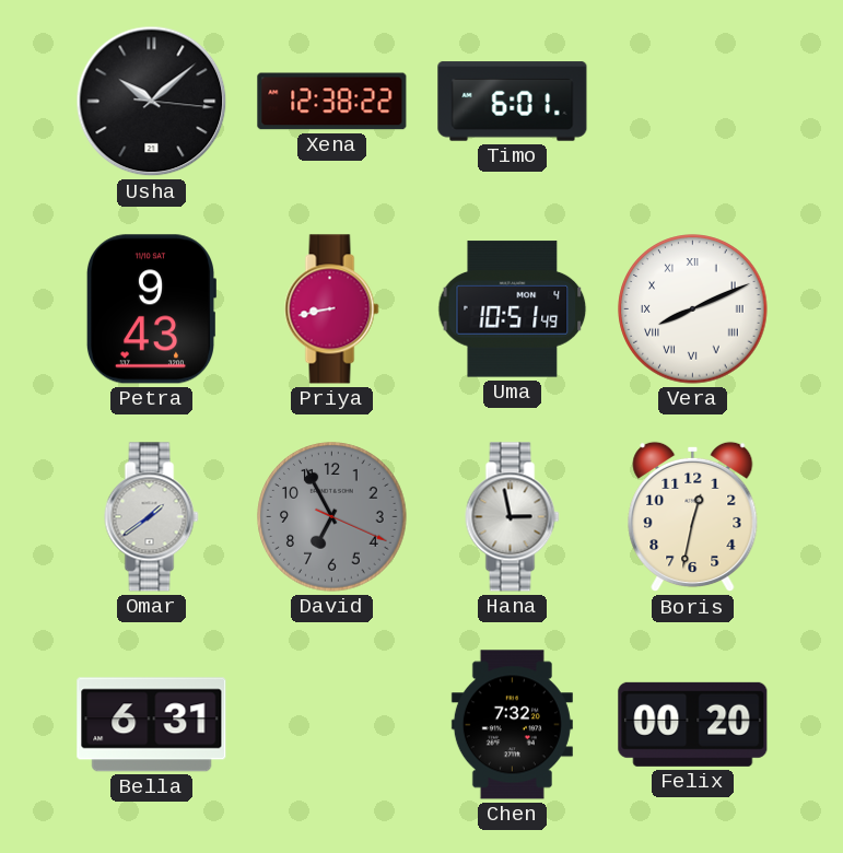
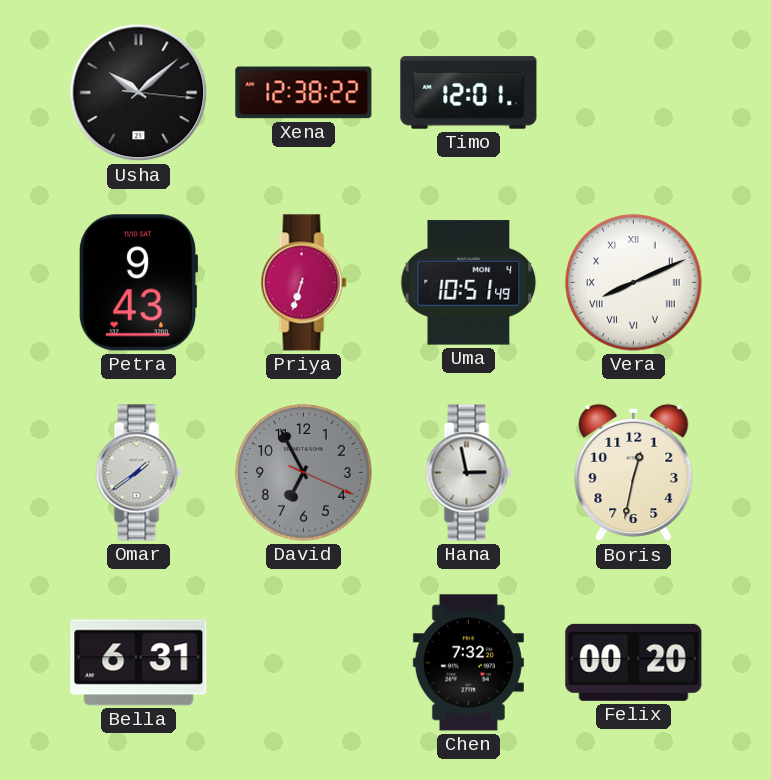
Timo: 6:01 -> 12:01
Priya: 8:43 -> 6:33
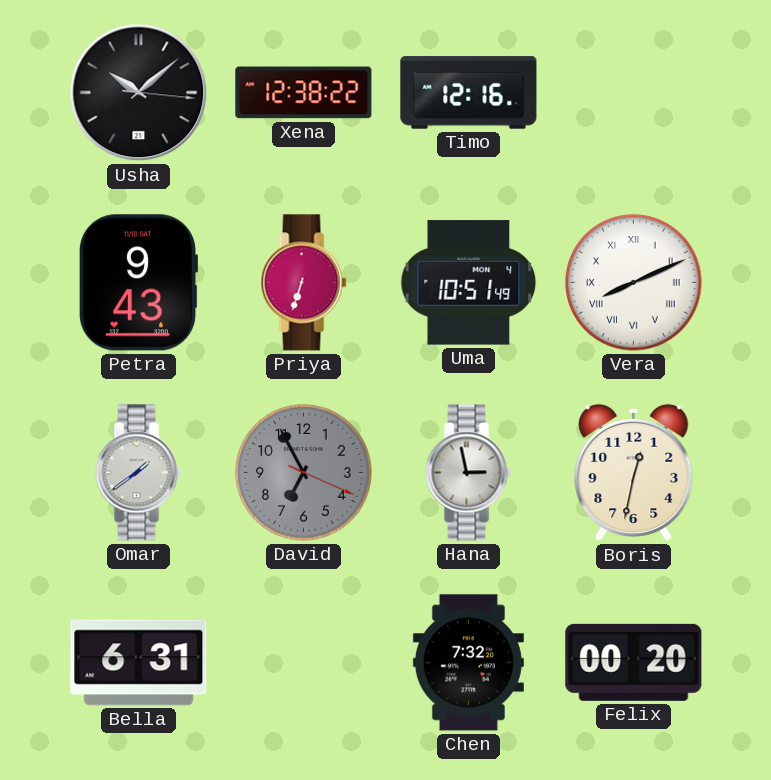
Timo: 12:01 -> 12:16
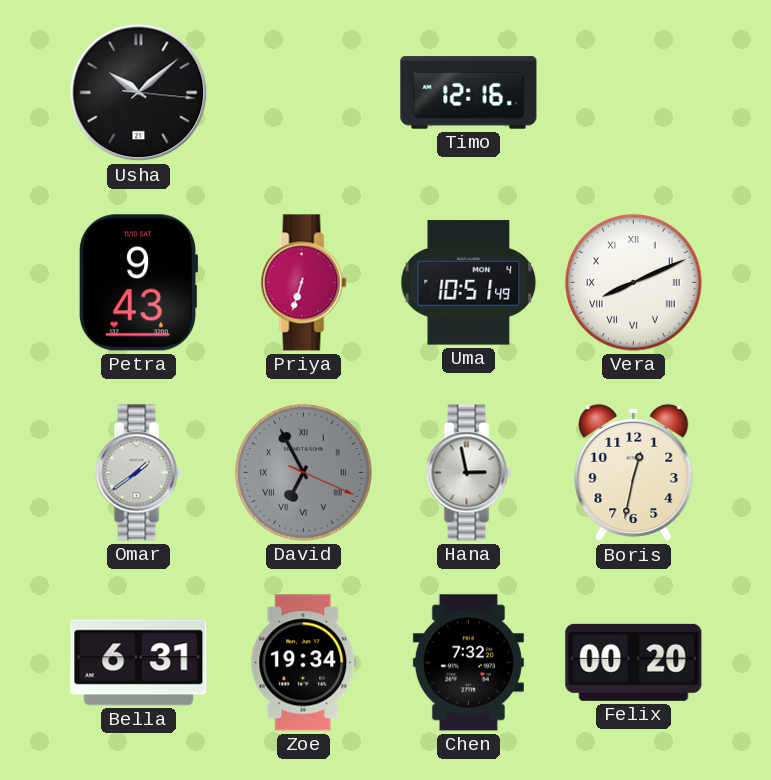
Xena: 12:38 -> none
David numerals: Arabic -> Roman
Zoe: none -> 19:34
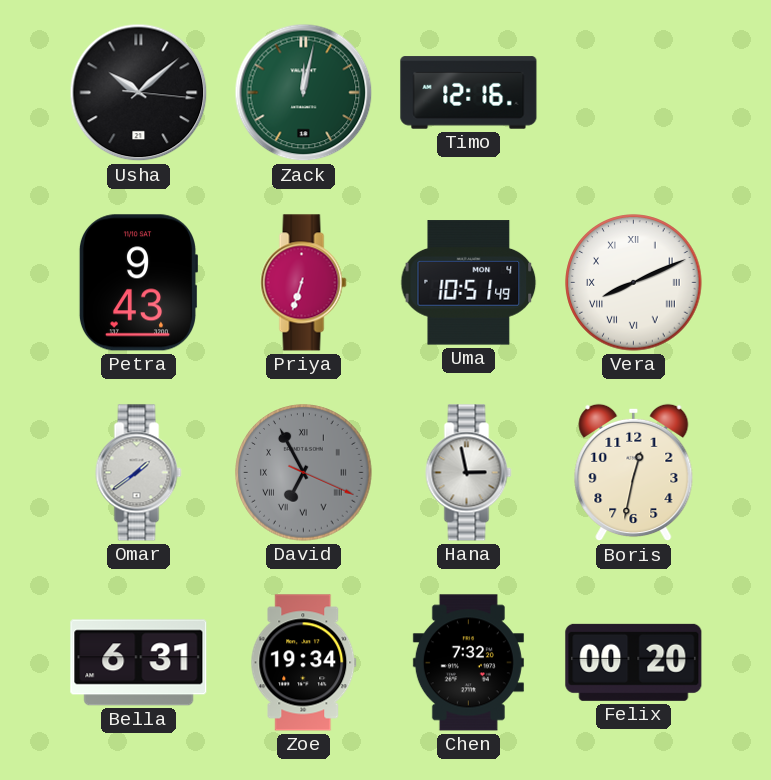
Zack: none -> 12:02
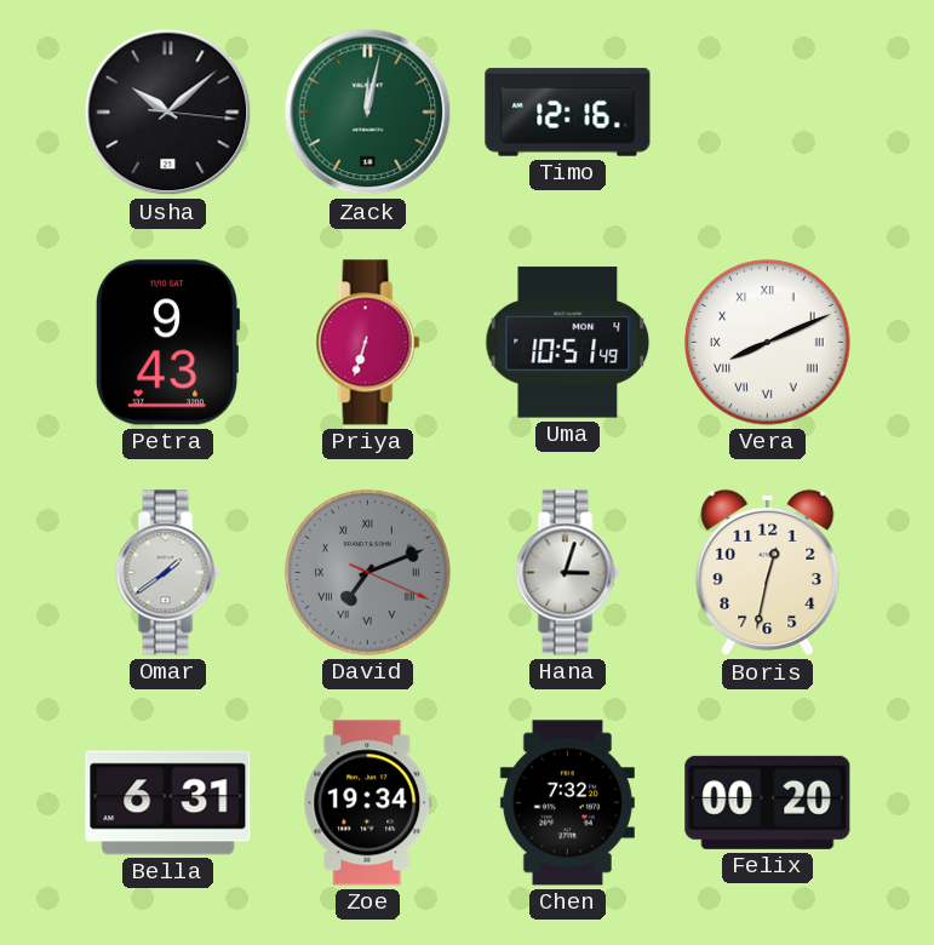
David: 6:55 -> 7:11
Hana: 2:58 -> 3:03
